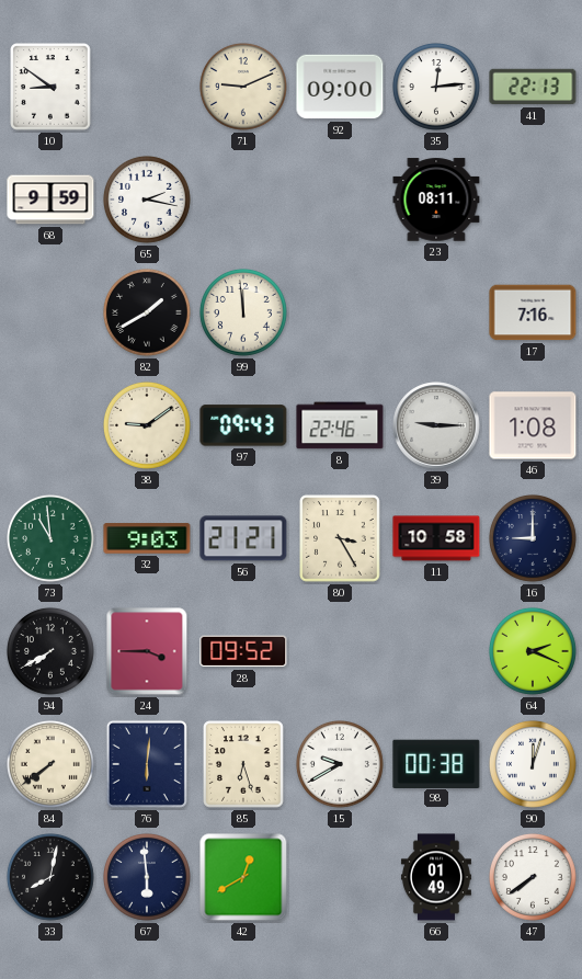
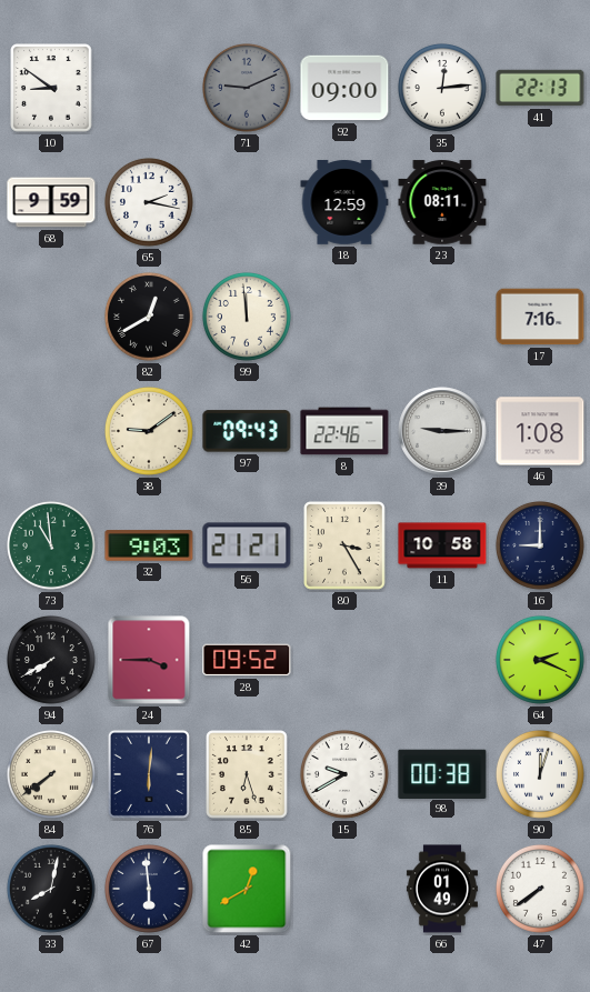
71 dial: cream -> grey
18: none -> 12:59
82: 1:40 -> 12:40
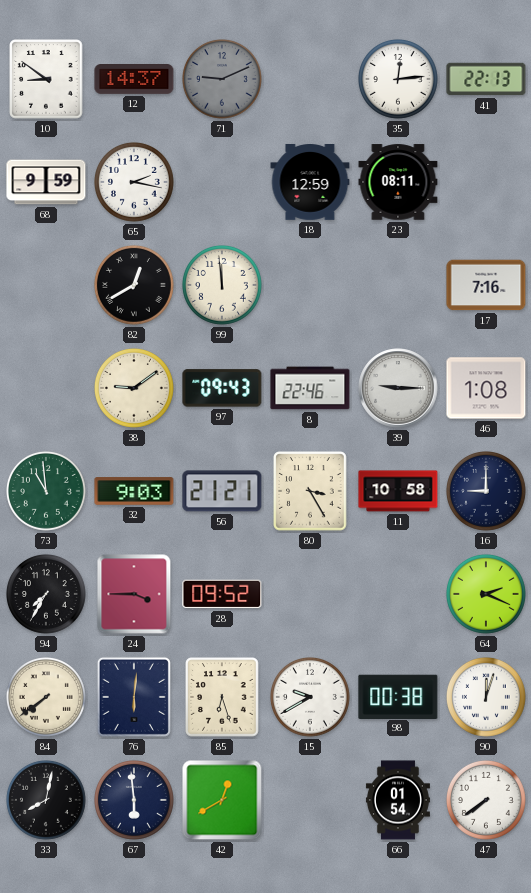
12: none -> 14:37
92: 09:00 -> none
94: 7:40 -> 7:35
66: 01:49 -> 01:54
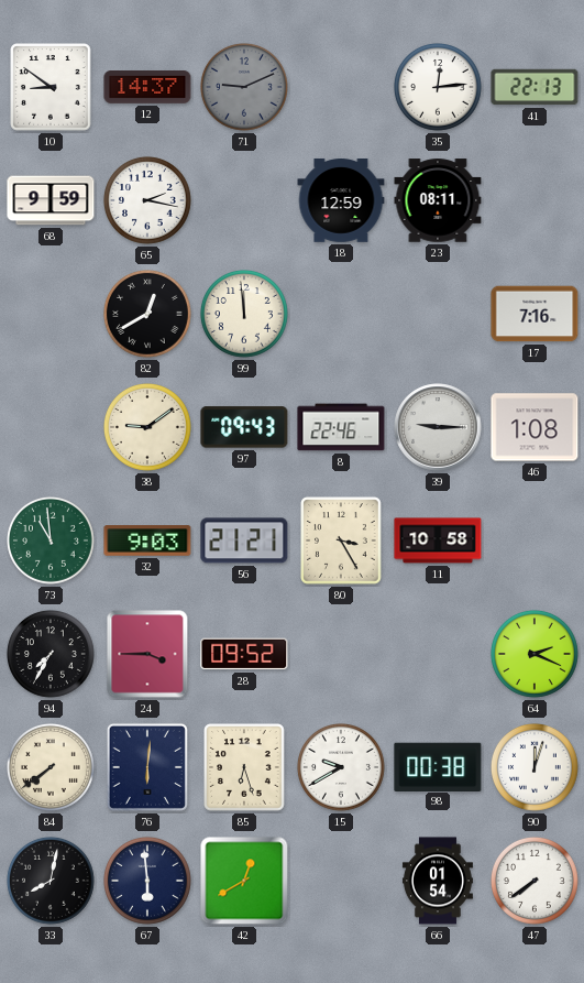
16: 9:00 -> none
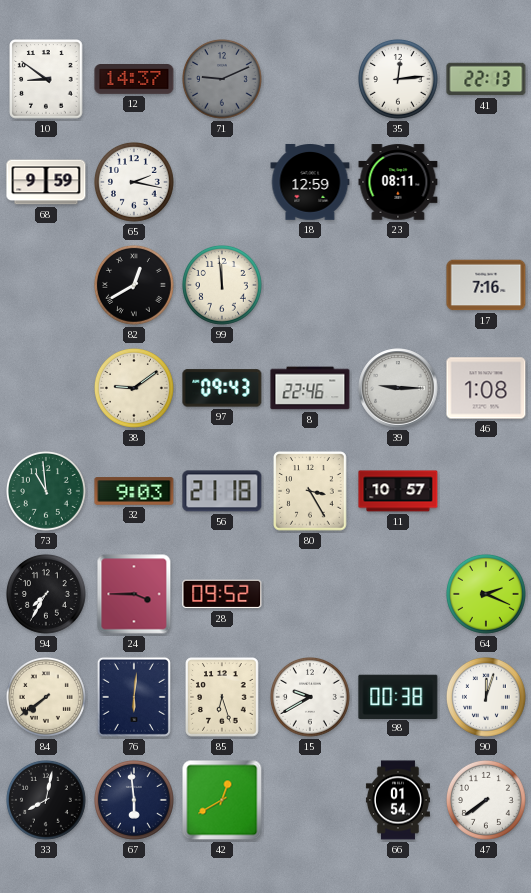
56: 21:21 -> 21:18
11: 10:58 -> 10:57
